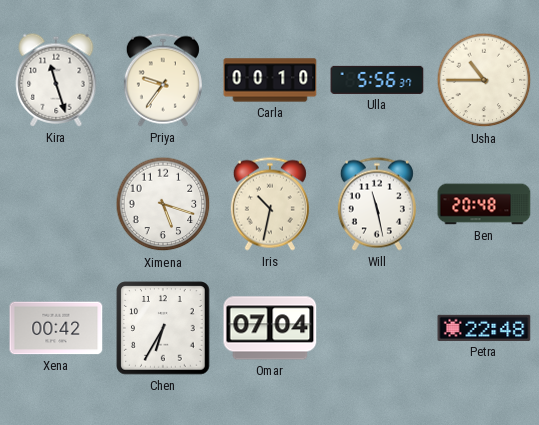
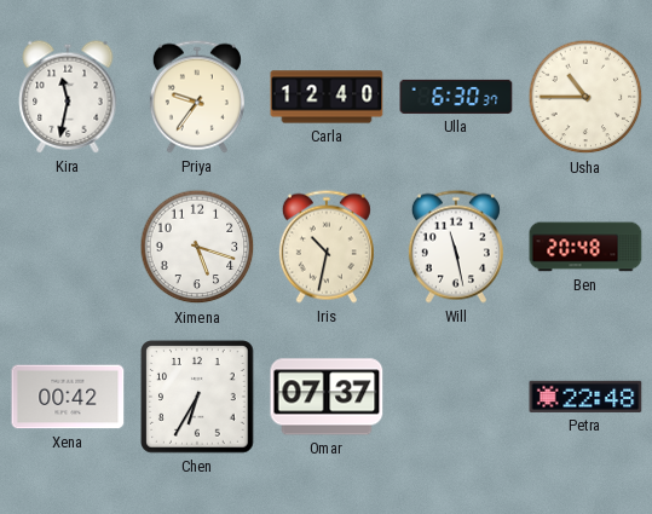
Kira: 11:27 -> 11:32
Carla: 00:10 -> 12:40
Ulla: 5:56 -> 6:30
Omar: 07:04 -> 07:37
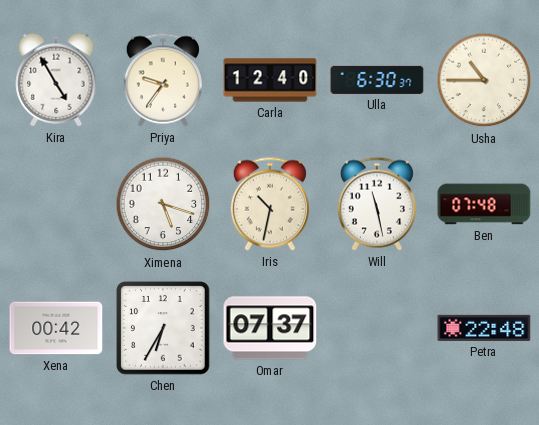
Kira: 11:32 -> 4:55
Ben: 20:48 -> 07:48
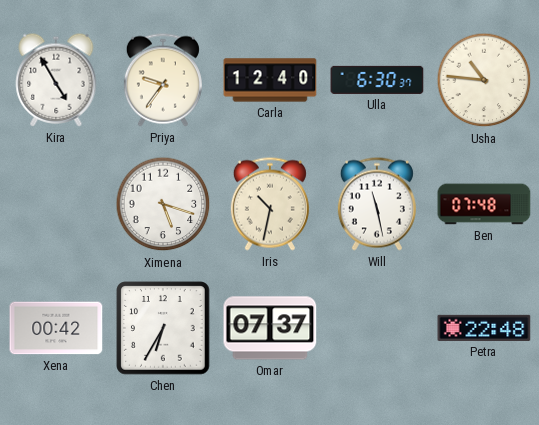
Usha: 10:45 -> 10:46
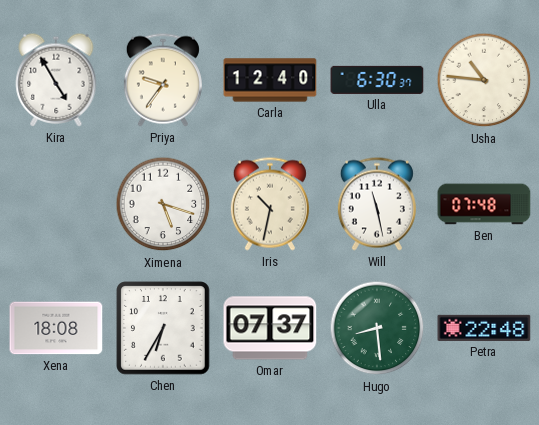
Xena: 00:42 -> 18:08
Hugo: none -> 8:29
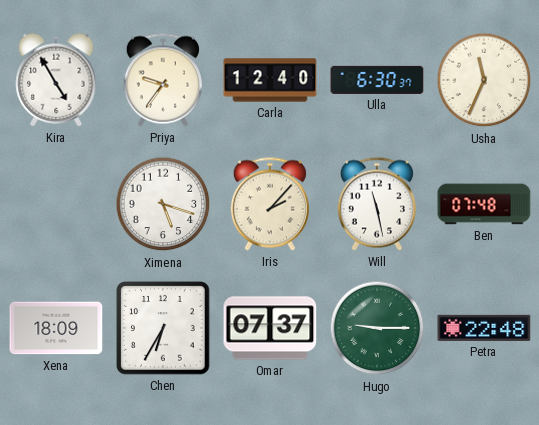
Usha: 10:46 -> 11:34
Iris: 10:32 -> 2:07
Xena: 18:08 -> 18:09
Hugo: 8:29 -> 9:15
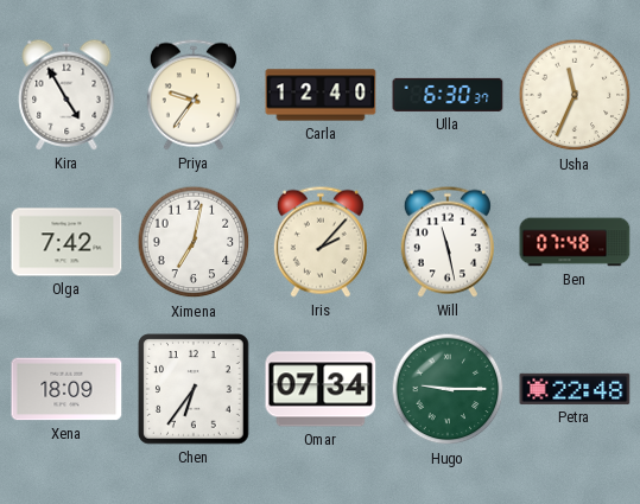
Olga: none -> 7:42
Ximena: 5:18 -> 7:02
Chen: 6:35 -> 6:36
Omar: 07:37 -> 07:34
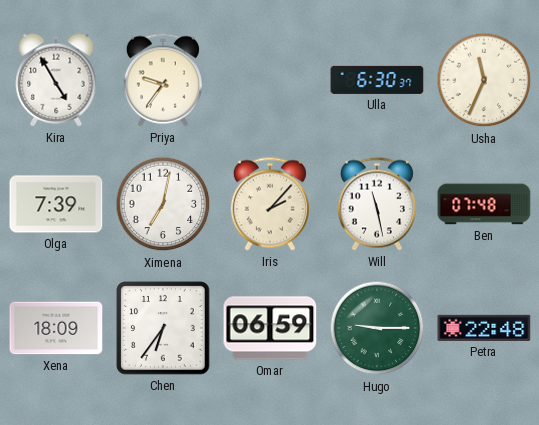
Carla: 12:40 -> none
Olga: 7:42 -> 7:39
Omar: 07:34 -> 06:59
